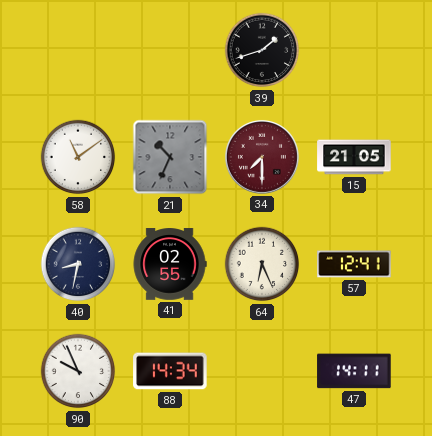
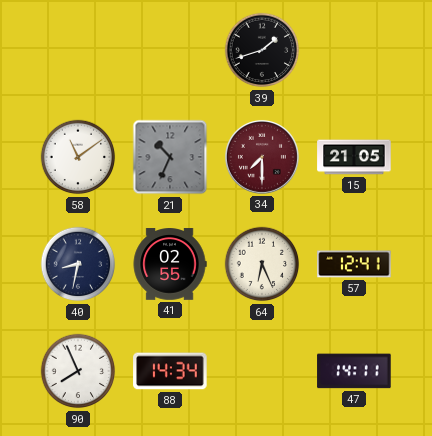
90: 9:56 -> 7:56
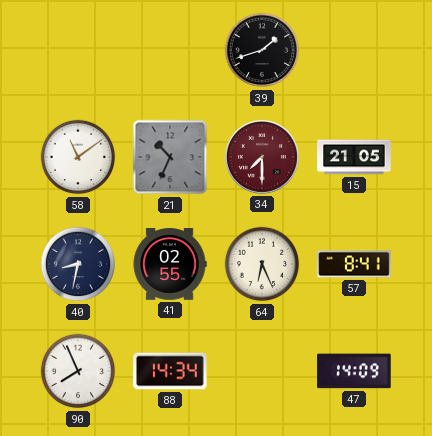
57: 12:41 -> 8:41
47: 14:11 -> 14:09
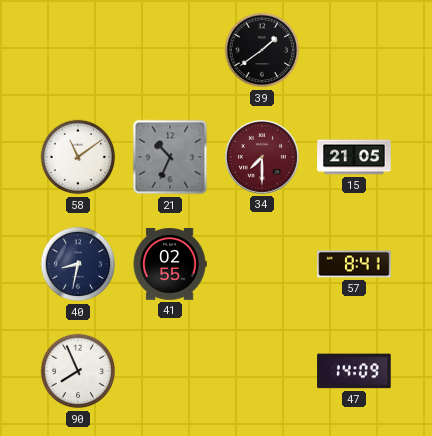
39: 1:42 -> 1:39
64: 6:26 -> none
88: 14:34 -> none
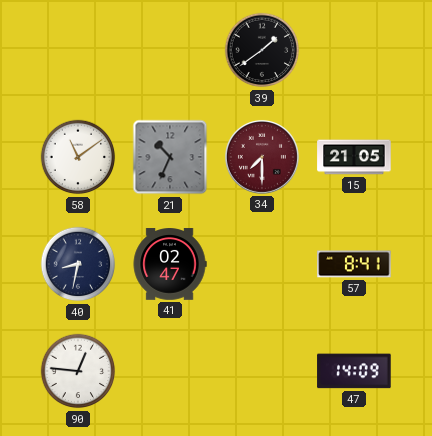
41: 02:55 -> 02:47
90: 7:56 -> 12:46
